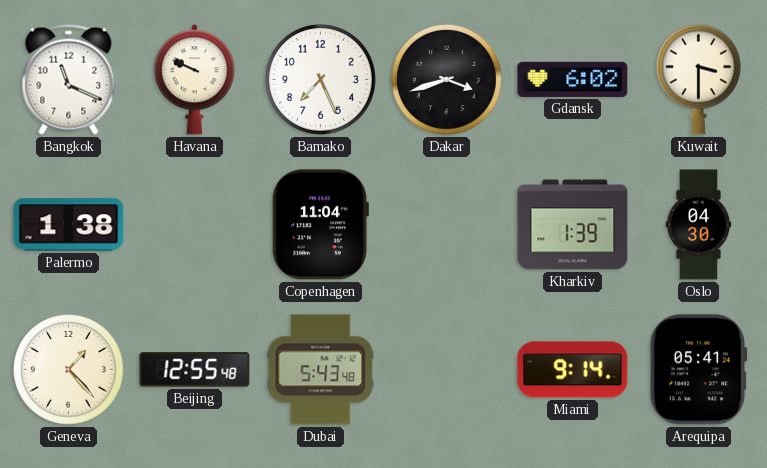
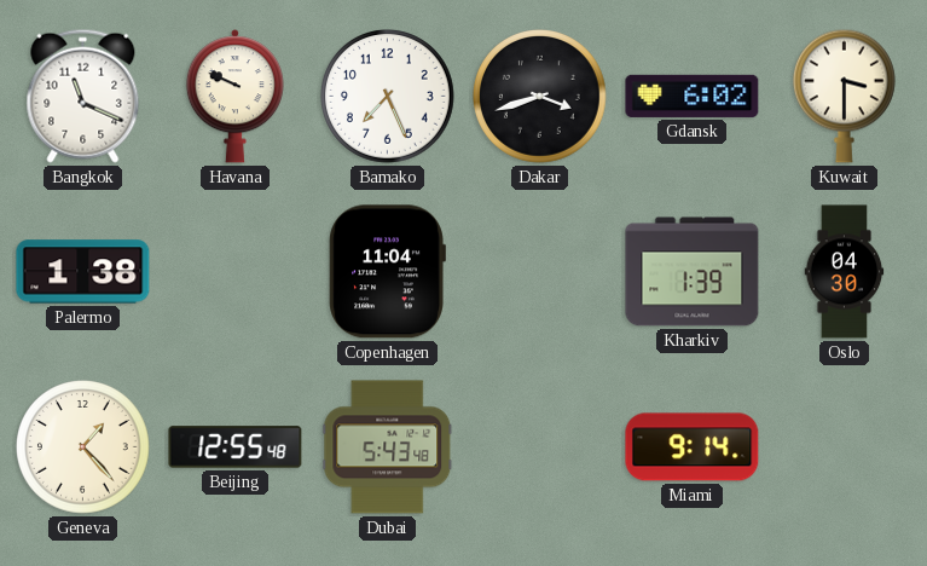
Arequipa: 05:41 -> none
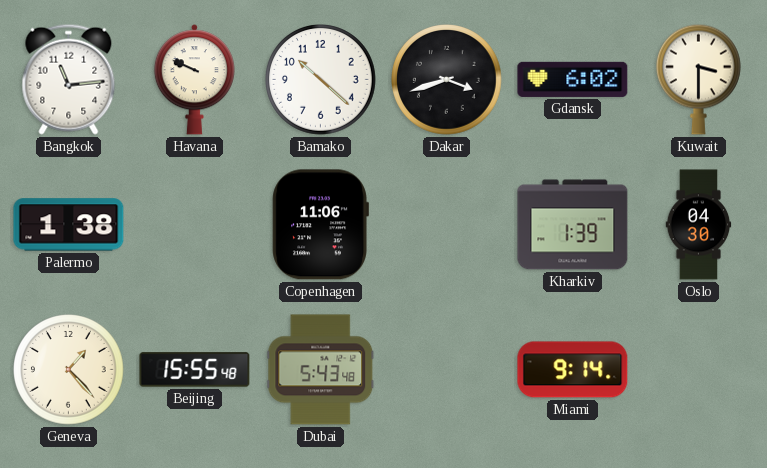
Bangkok: 11:19 -> 11:14
Bamako: 7:26 -> 10:22
Copenhagen: 11:04 -> 11:06
Beijing: 12:55 -> 15:55
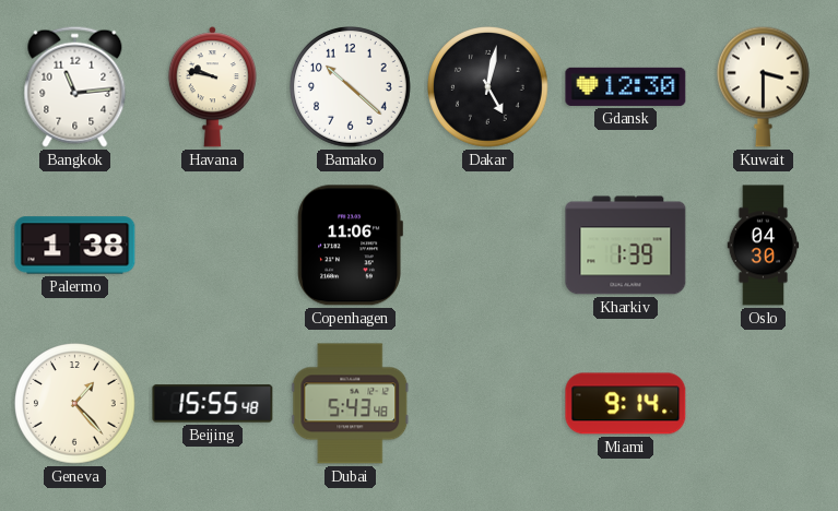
Havana: 9:49 -> 9:47
Dakar: 3:42 -> 5:02
Gdansk: 6:02 -> 12:30
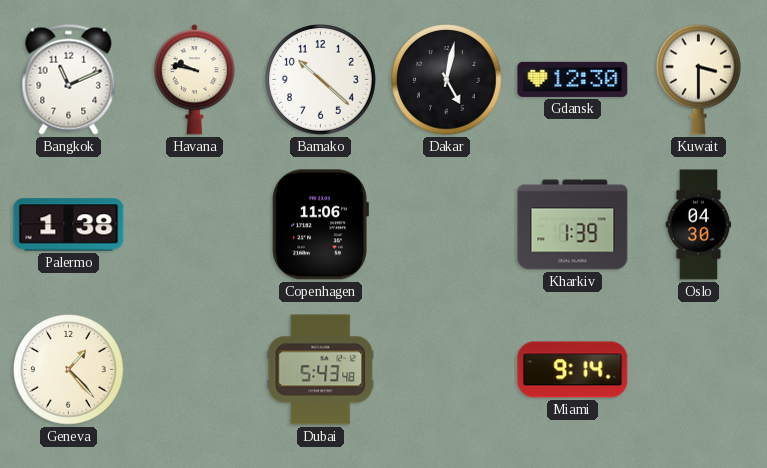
Bangkok: 11:14 -> 11:11
Beijing: 15:55 -> none
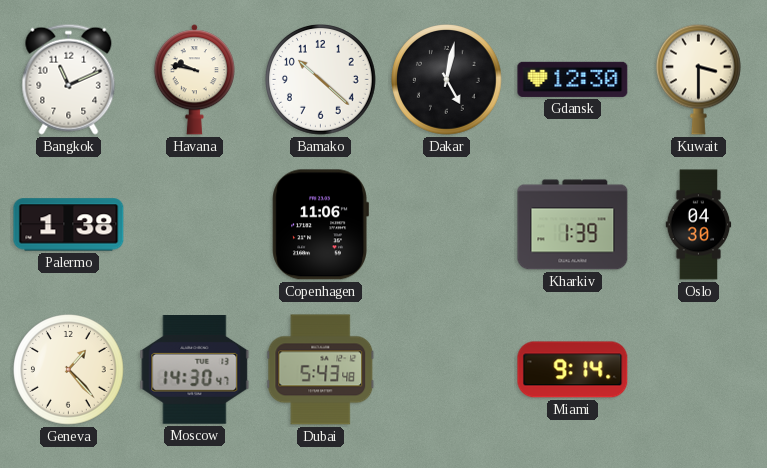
Moscow: none -> 14:30
